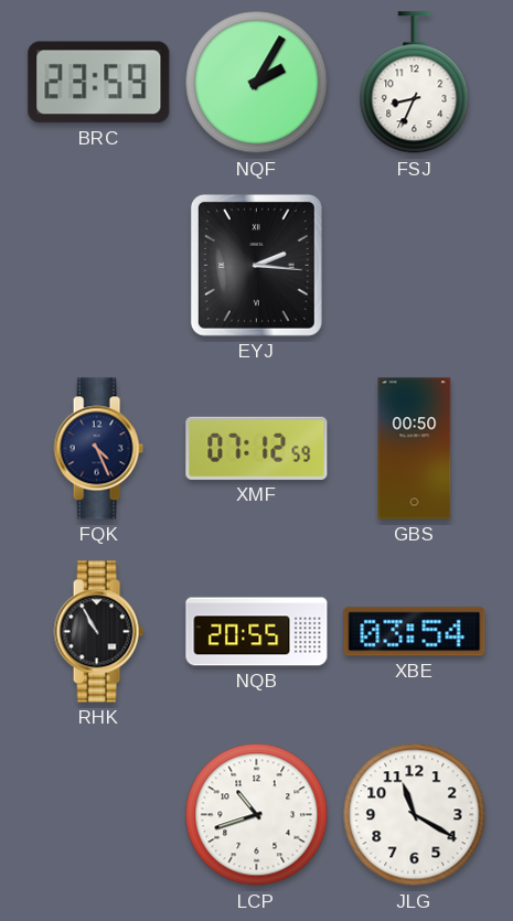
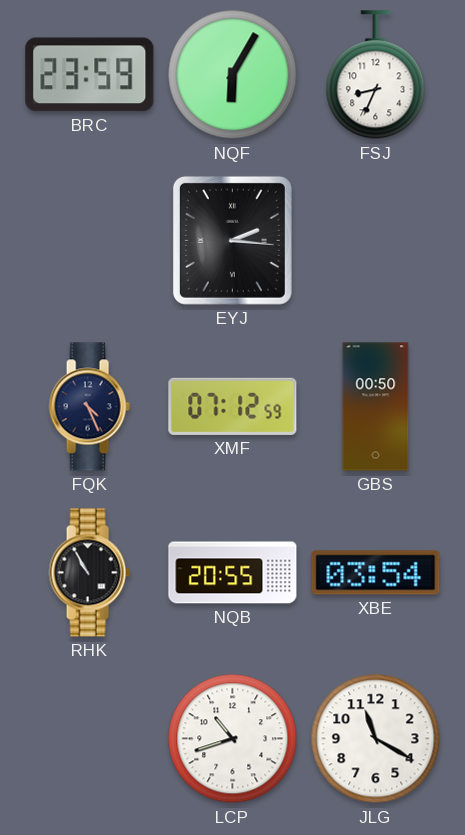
NQF: 2:05 -> 6:05
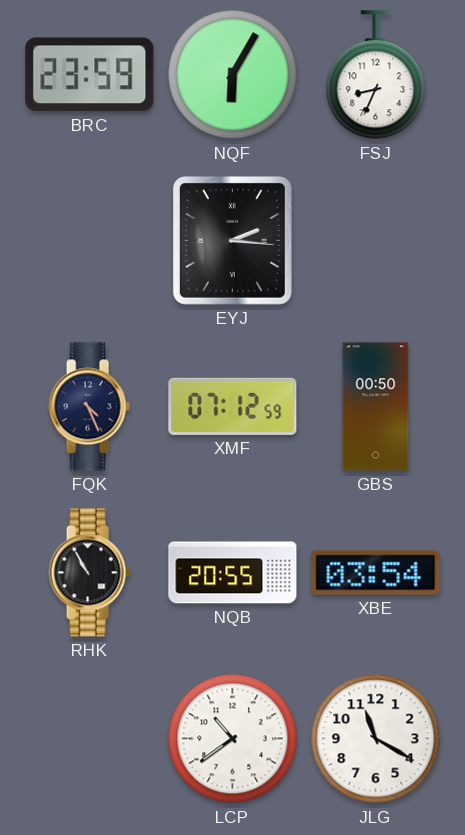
LCP: 10:42 -> 10:39
